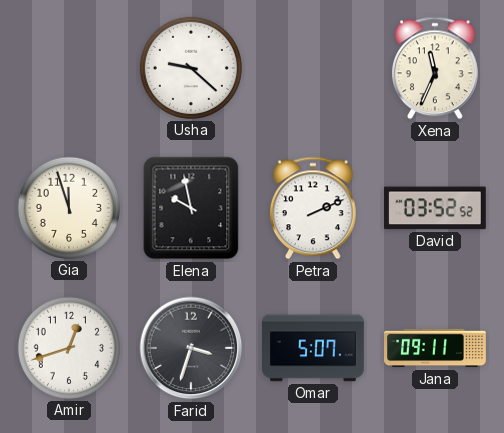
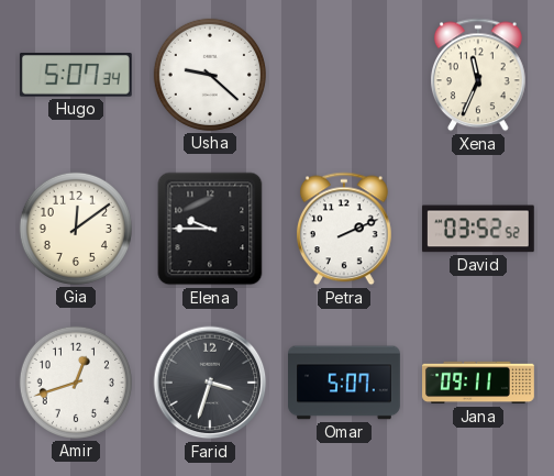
Hugo: none -> 5:07
Gia: 11:57 -> 12:09
Elena: 9:58 -> 9:45
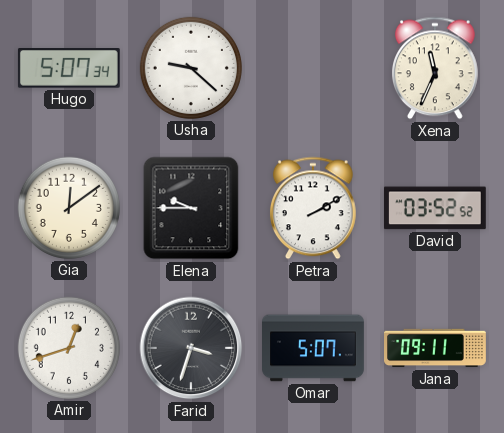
Petra: 2:11 -> 2:10
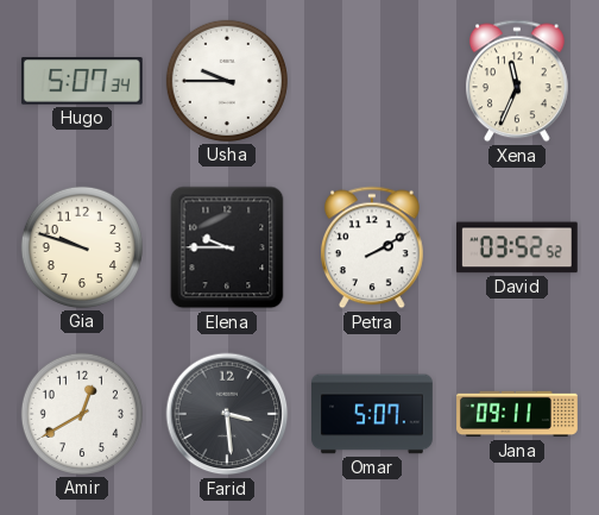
Usha: 9:22 -> 9:45
Gia: 12:09 -> 9:48
Amir: 12:42 -> 12:40
Farid: 3:33 -> 3:29
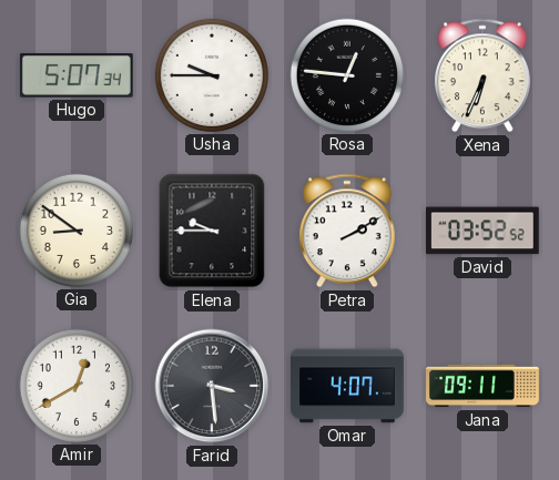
Rosa: none -> 12:46
Xena: 11:34 -> 6:34
Gia: 9:48 -> 8:51
Omar: 5:07 -> 4:07
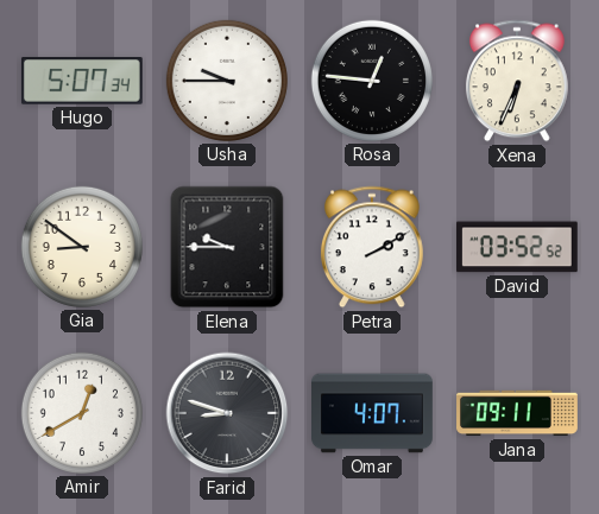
Farid: 3:29 -> 8:48
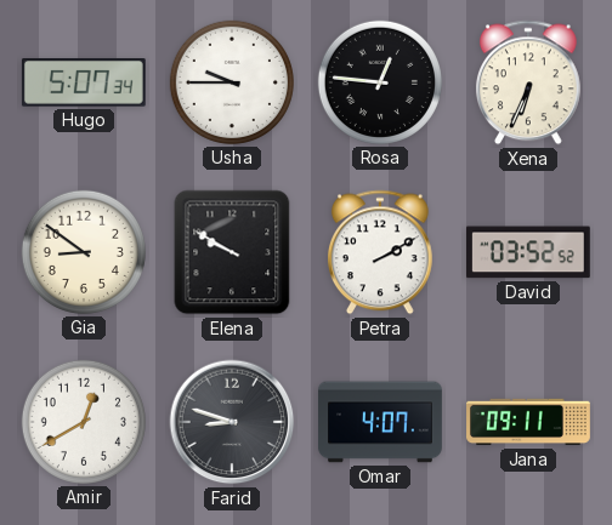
Elena: 9:45 -> 9:50
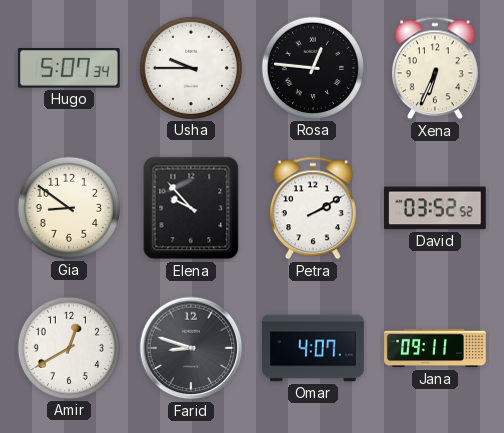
Elena: 9:50 -> 9:53
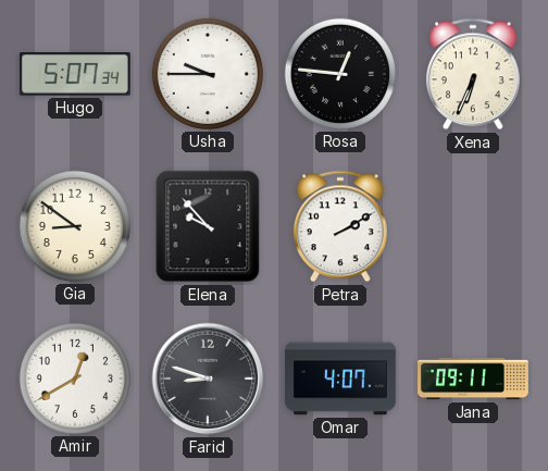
David: 03:52 -> none
